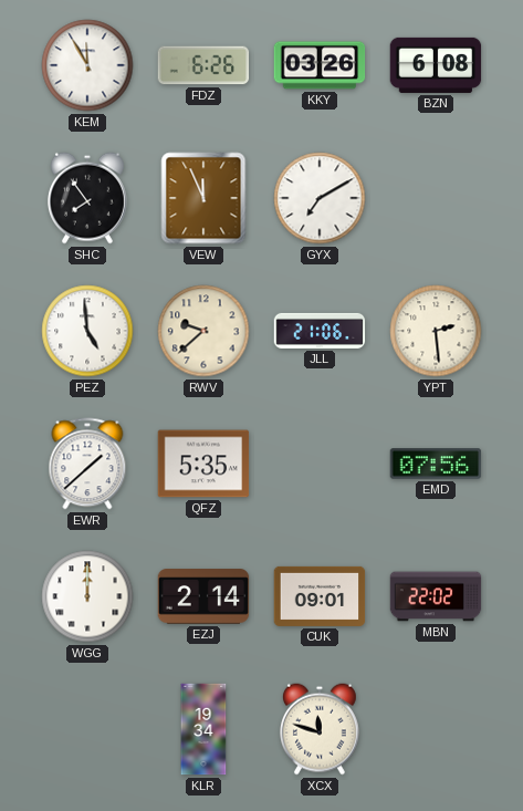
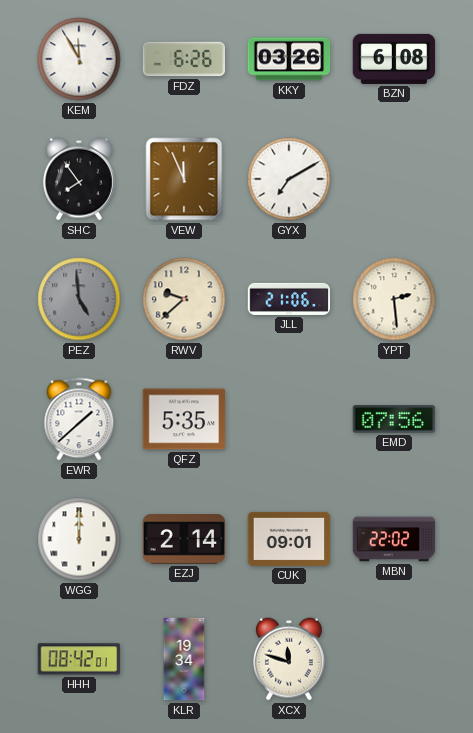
PEZ dial: white -> grey
HHH: none -> 08:42
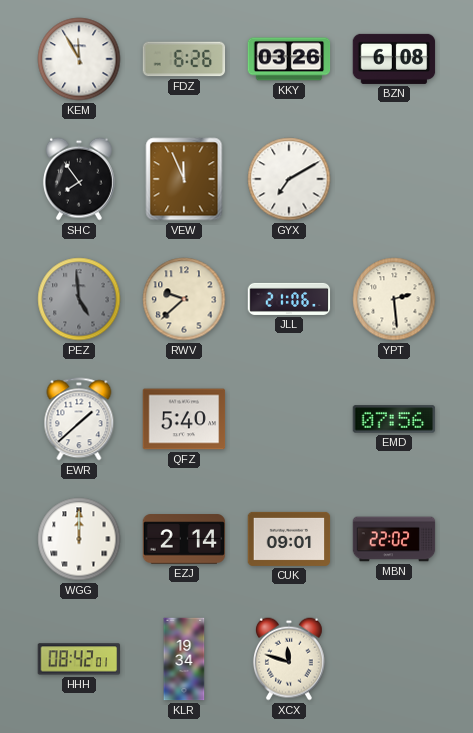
QFZ: 5:35 -> 5:40
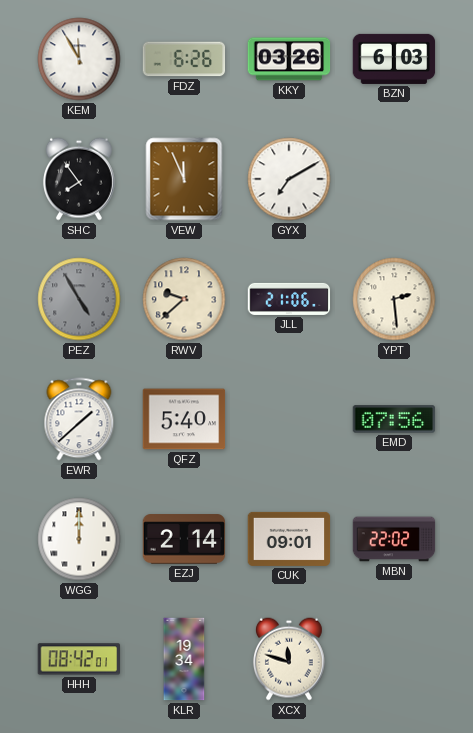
BZN: 6:08 -> 6:03
PEZ: 4:59 -> 4:55
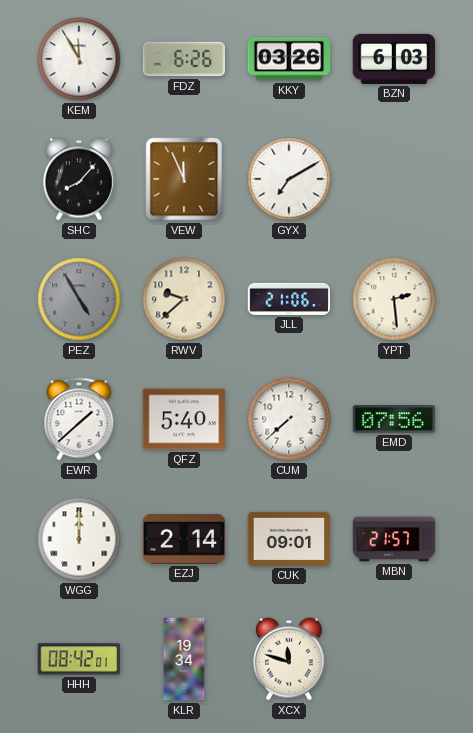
SHC: 7:54 -> 8:07
CUM: none -> 7:38
MBN: 22:02 -> 21:57
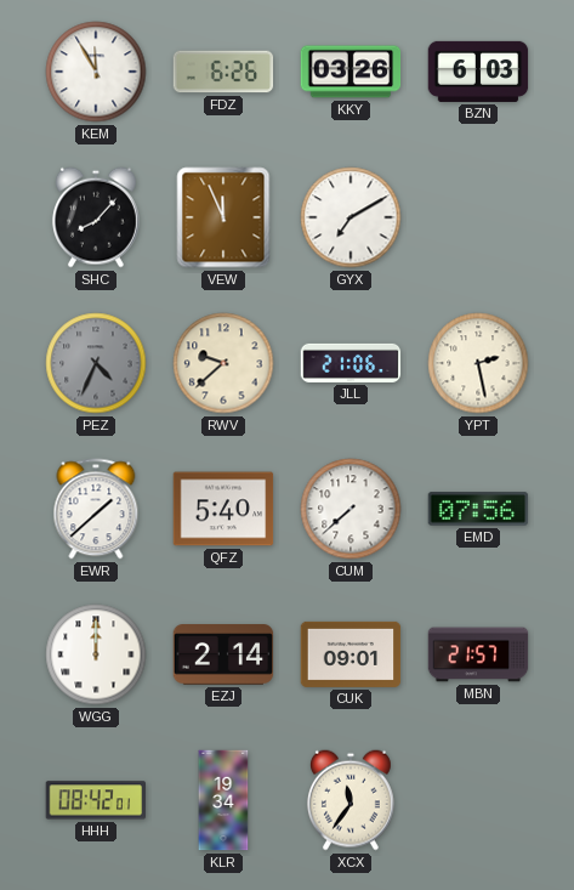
PEZ: 4:55 -> 4:34
YPT: 2:29 -> 2:28
XCX: 11:48 -> 11:36
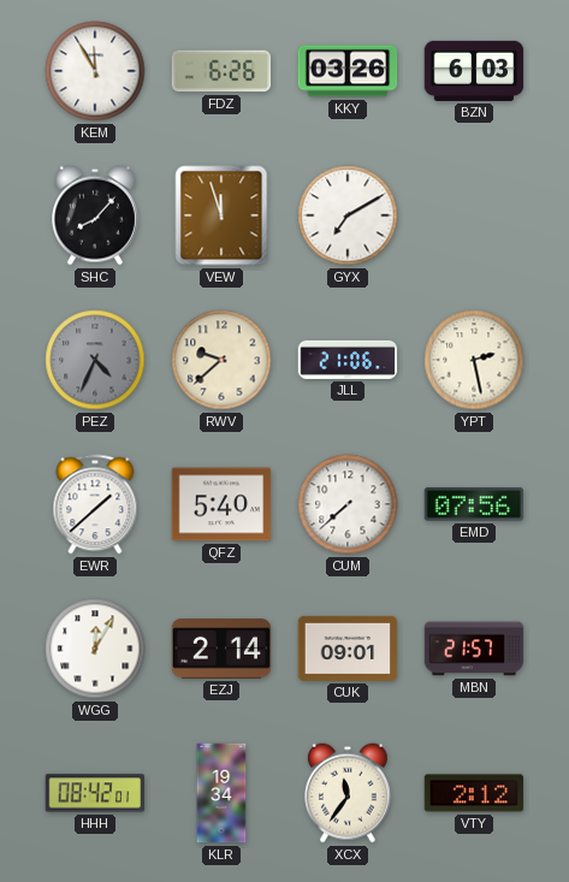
VEW: 11:56 -> 11:57
WGG: 12:00 -> 12:05
VTY: none -> 2:12
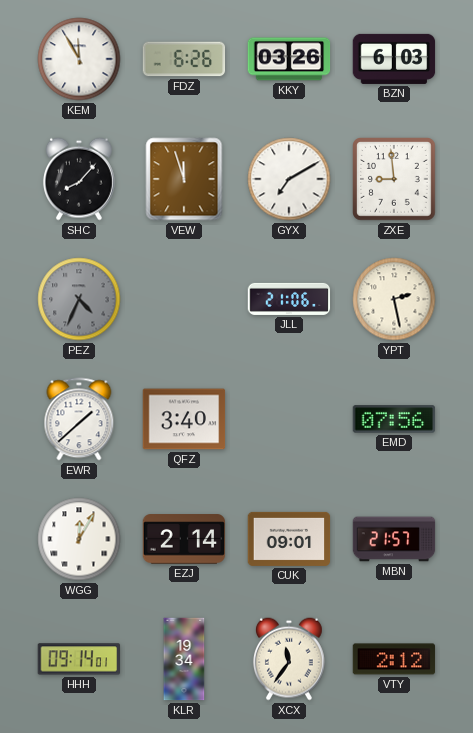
ZXE: none -> 8:59
RWV: 9:38 -> none
QFZ: 5:40 -> 3:40
CUM: 7:38 -> none
HHH: 08:42 -> 09:14
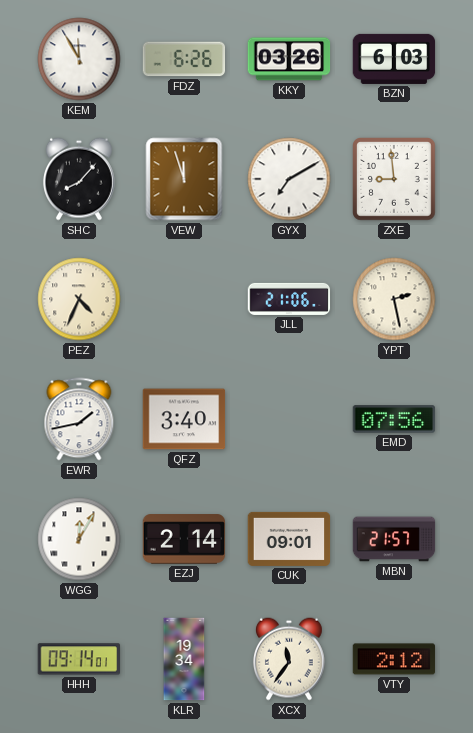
PEZ dial: grey -> cream
EWR: 1:38 -> 1:43
